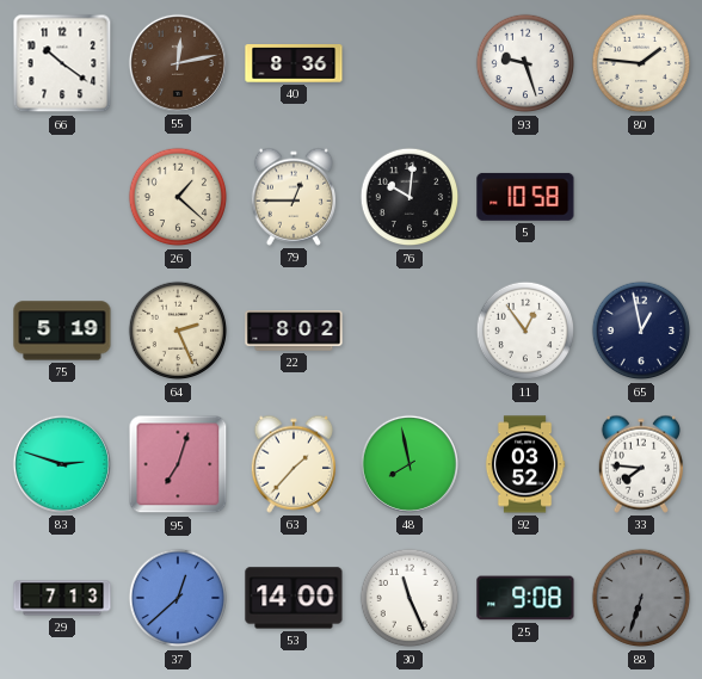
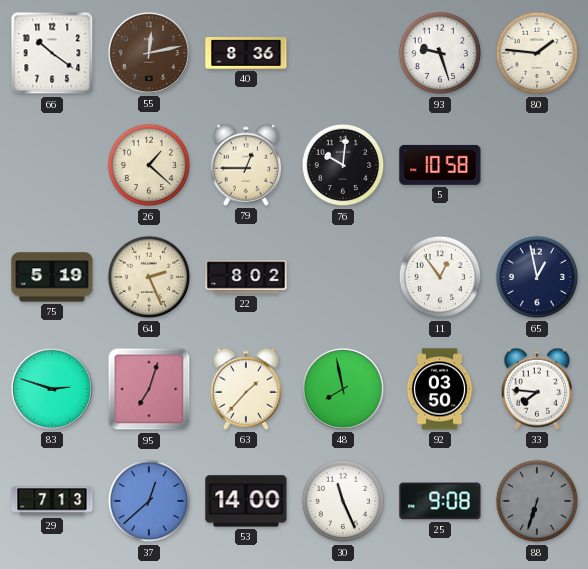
92: 03:52 -> 03:50
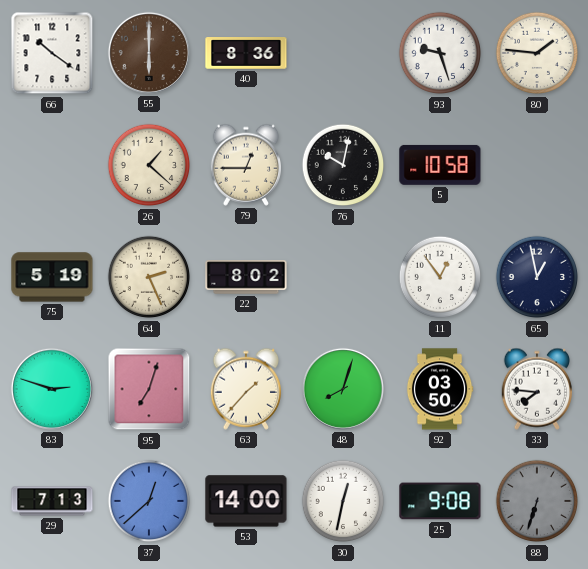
55: 12:13 -> 6:00
76: 10:01 -> 10:02
48: 7:58 -> 8:03
30: 11:26 -> 12:32
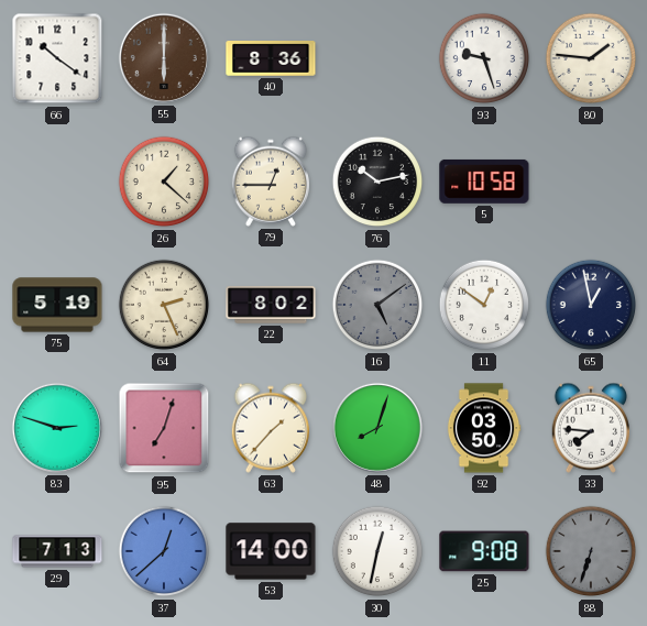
76: 10:02 -> 10:13
16: none -> 5:09
11: 12:54 -> 12:51
